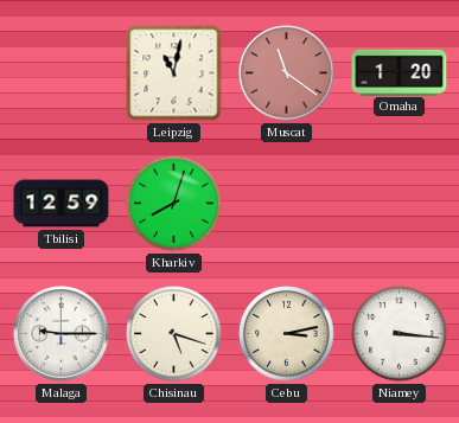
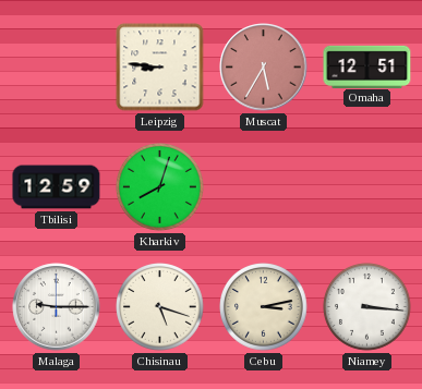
Leipzig: 11:02 -> 8:46
Muscat: 11:21 -> 5:35
Omaha: 1:20 -> 12:51
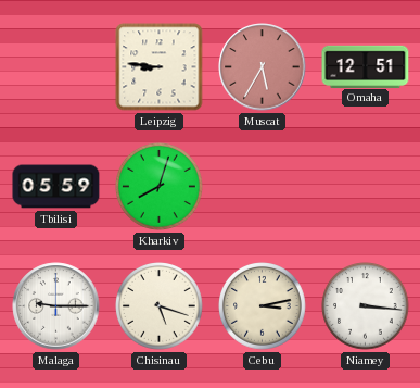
Tbilisi: 12:59 -> 05:59
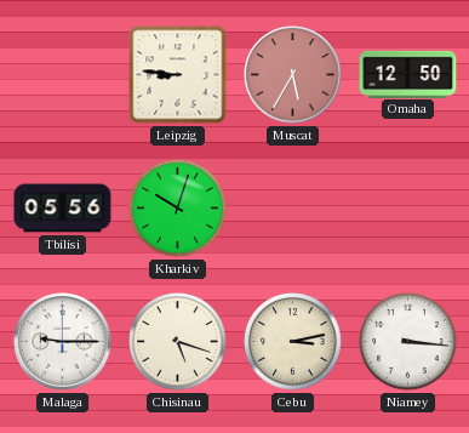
Omaha: 12:51 -> 12:50
Tbilisi: 05:59 -> 05:56
Kharkiv: 8:03 -> 10:03
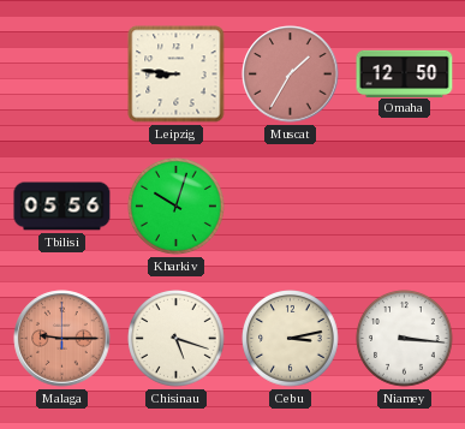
Muscat: 5:35 -> 1:35
Malaga dial: white -> salmon
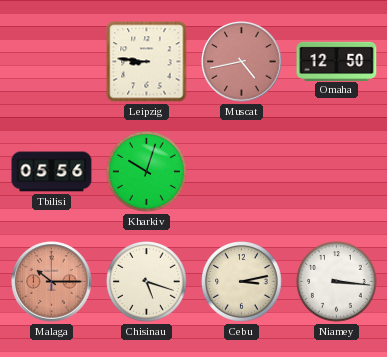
Muscat: 1:35 -> 4:43
Malaga: 9:15 -> 10:15
